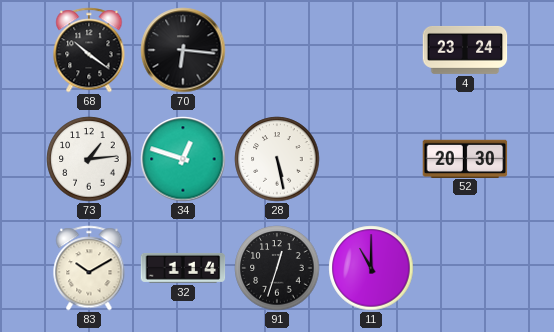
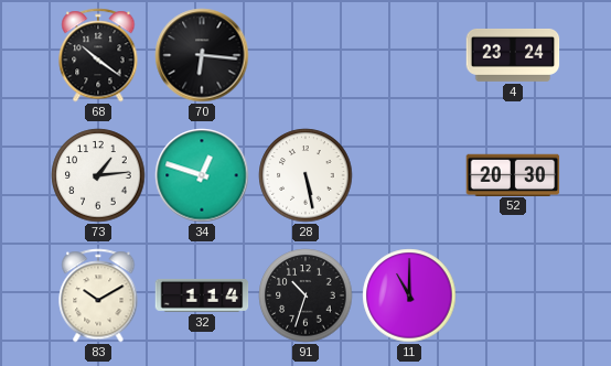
91: 12:33 -> 10:33
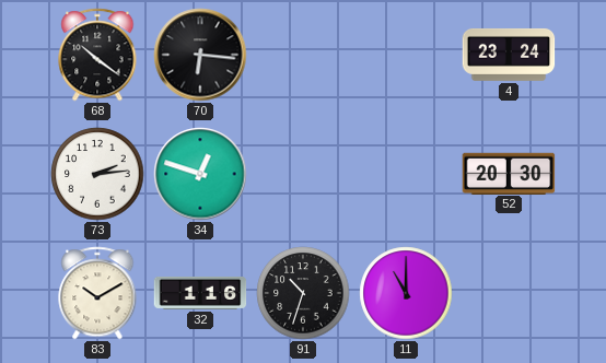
73: 1:14 -> 2:14
28: 5:28 -> none
32: 1:14 -> 1:16
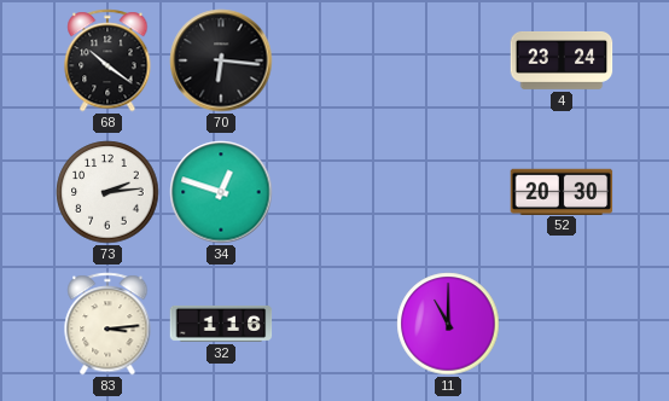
83: 10:10 -> 3:14
91: 10:33 -> none
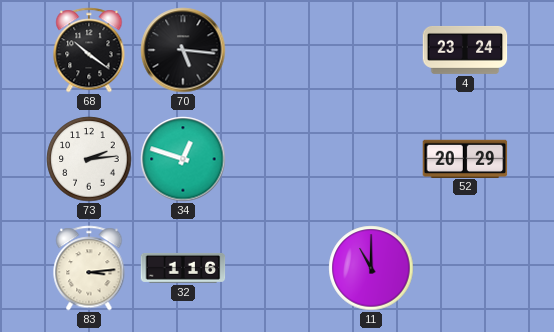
70: 6:16 -> 5:16
52: 20:30 -> 20:29
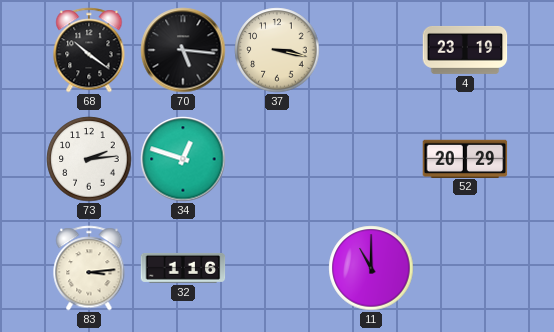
37: none -> 3:17
4: 23:24 -> 23:19
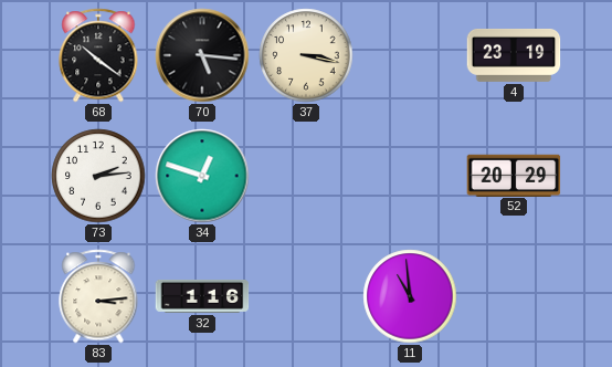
11: 11:00 -> 10:59
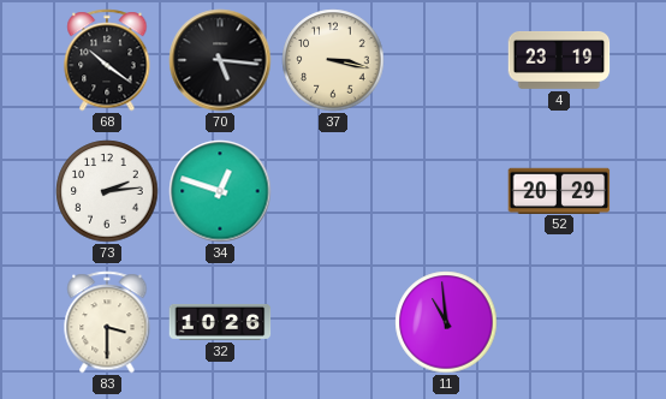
83: 3:14 -> 3:30
32: 1:16 -> 10:26
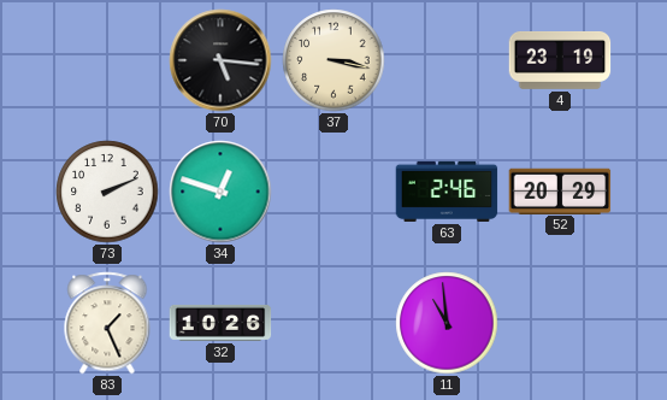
68: 10:21 -> none
73: 2:14 -> 2:11
63: none -> 2:46
83: 3:30 -> 1:26
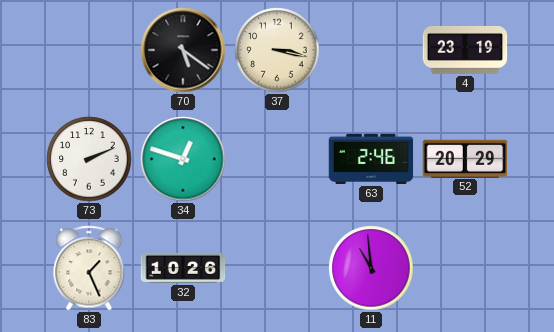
70: 5:16 -> 5:21
